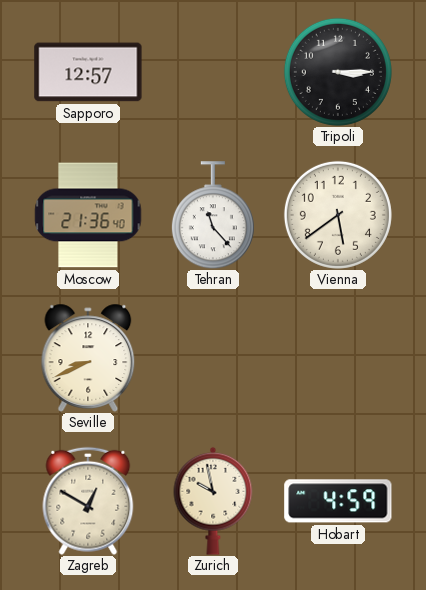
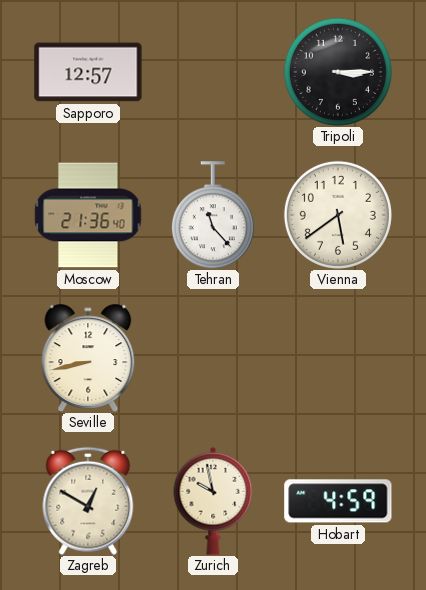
Seville: 8:41 -> 8:43
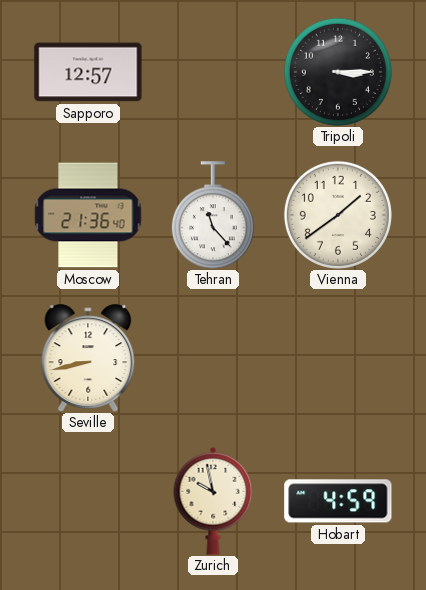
Vienna: 5:39 -> 1:39
Zagreb: 12:50 -> none
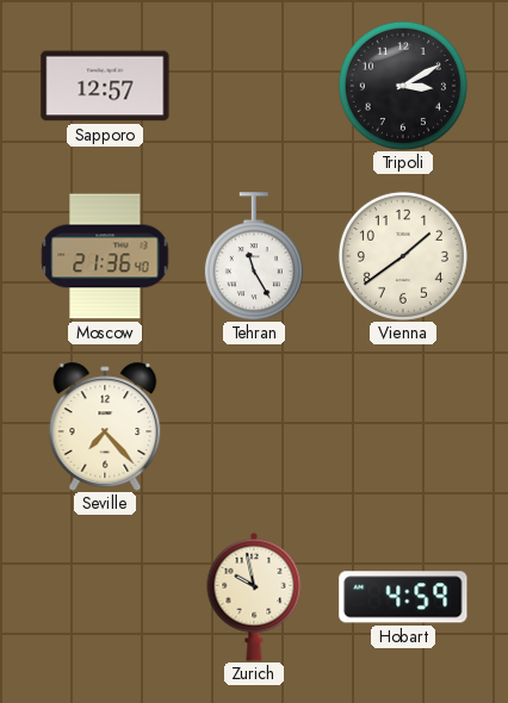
Tripoli: 3:15 -> 3:10
Tehran: 11:23 -> 11:25
Seville: 8:43 -> 7:23
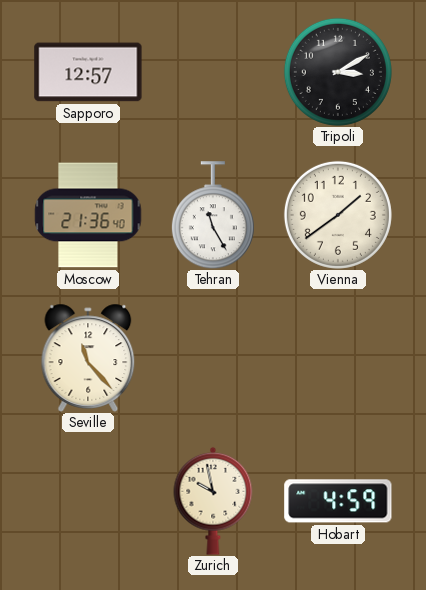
Seville: 7:23 -> 11:23
